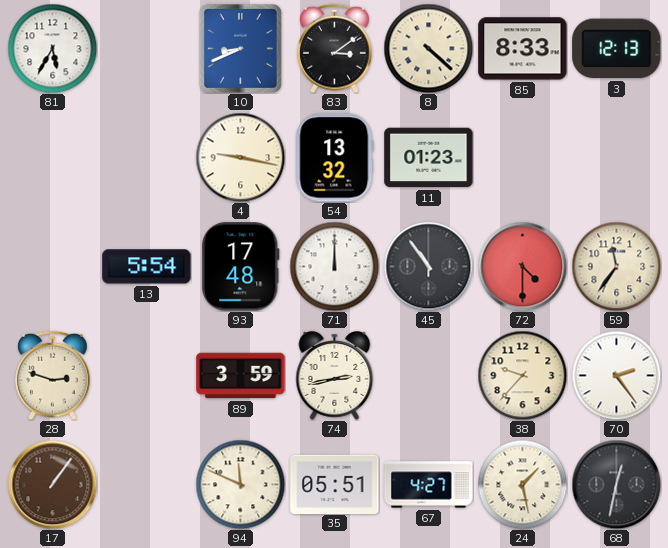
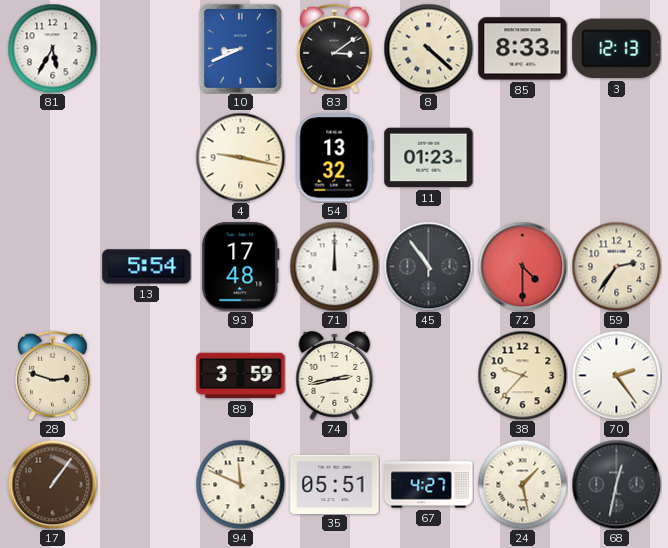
59: 11:36 -> 2:36
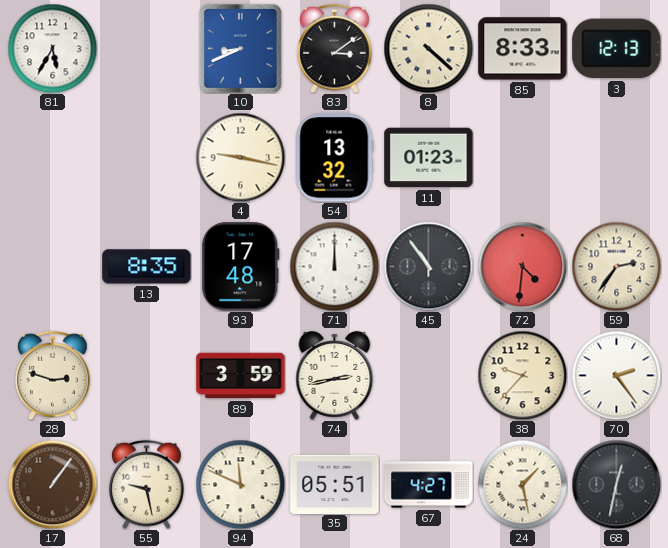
13: 5:54 -> 8:35
72: 4:30 -> 4:31
55: none -> 9:28
